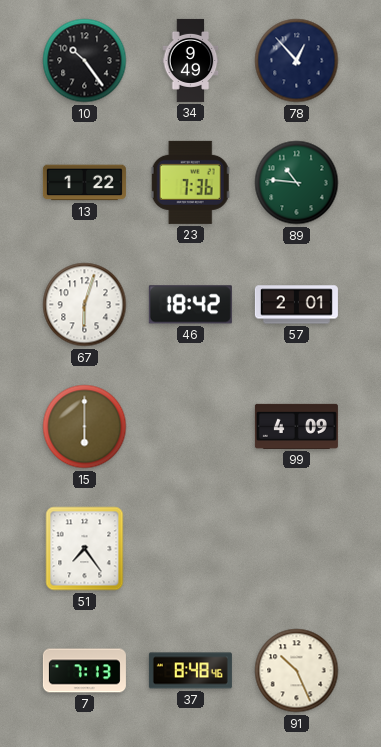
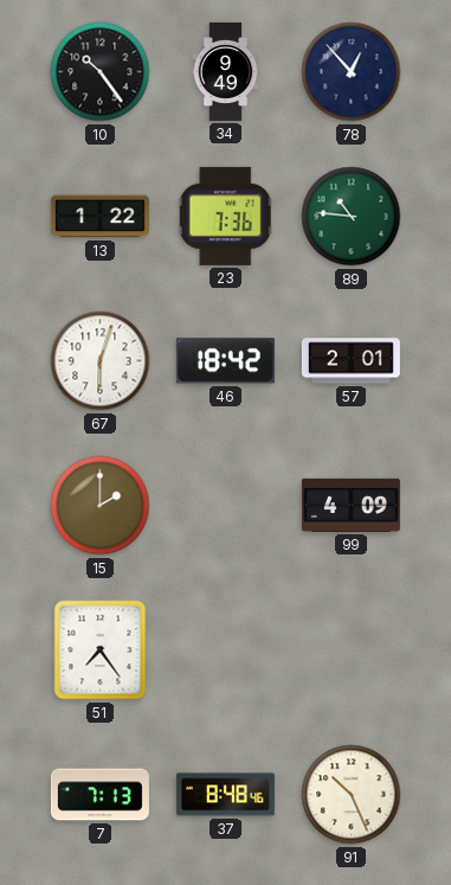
15: 6:00 -> 2:00
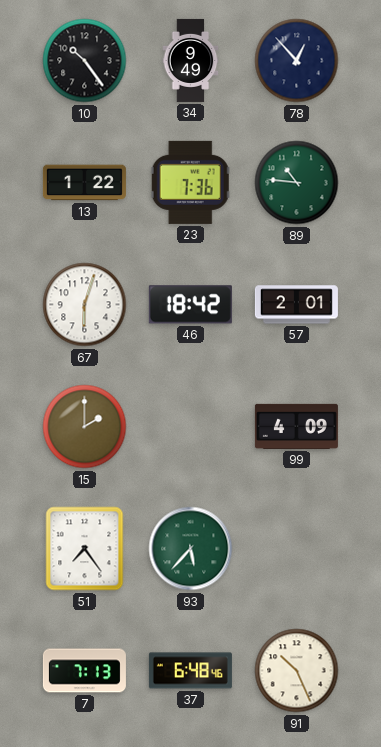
93: none -> 5:37
37: 8:48 -> 6:48
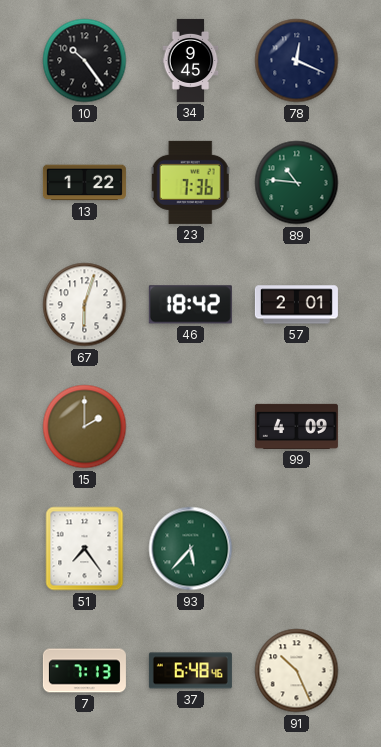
34: 9:49 -> 9:45
78: 12:53 -> 12:19
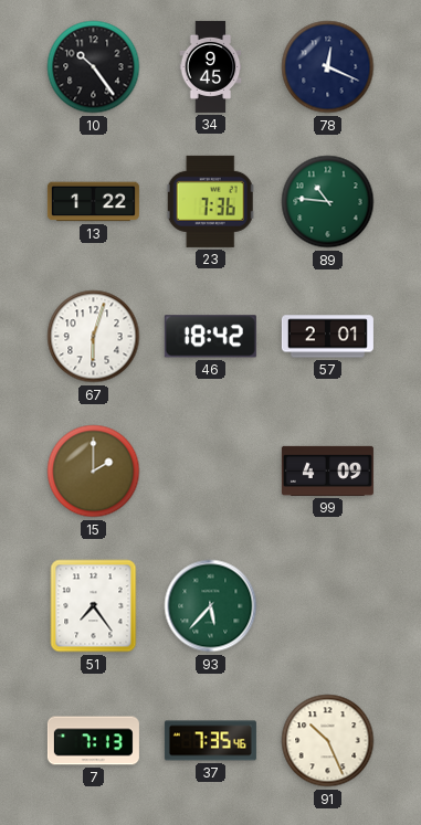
37: 6:48 -> 7:35
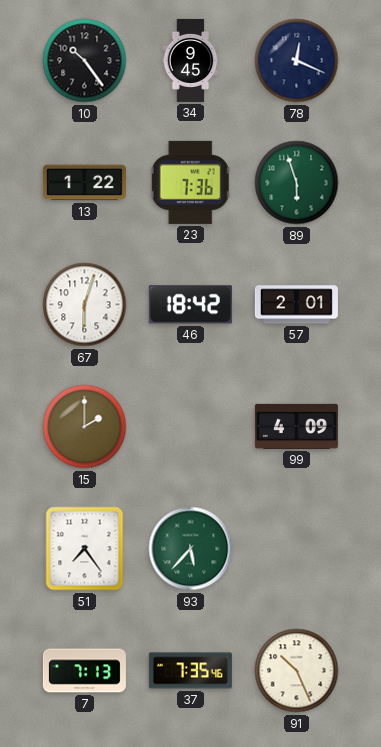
89: 10:46 -> 5:57
